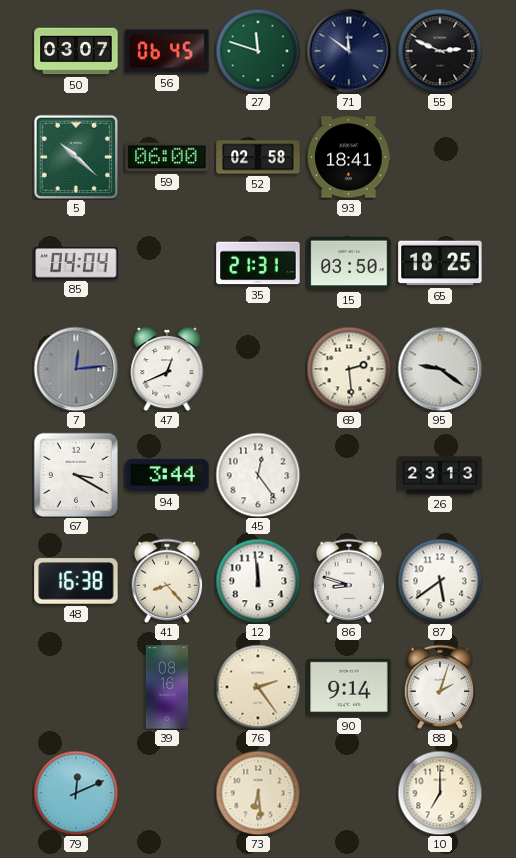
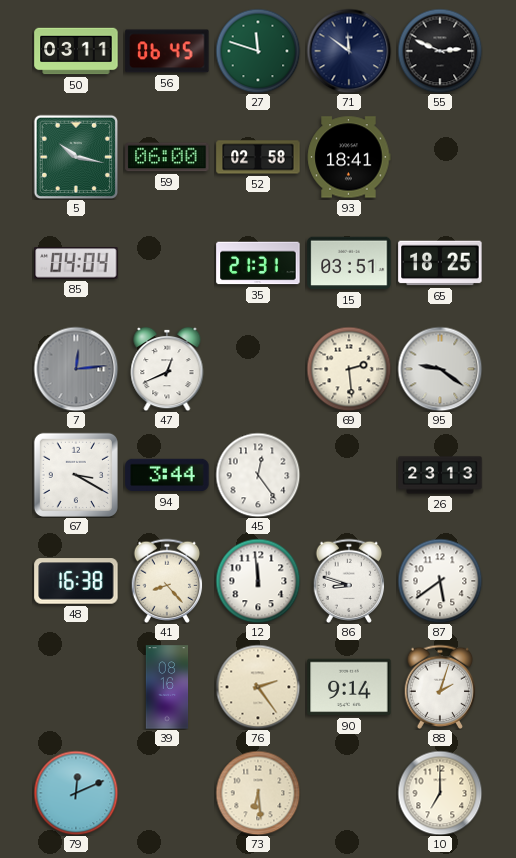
50: 03:07 -> 03:11
5: 10:22 -> 10:17
15: 03:50 -> 03:51
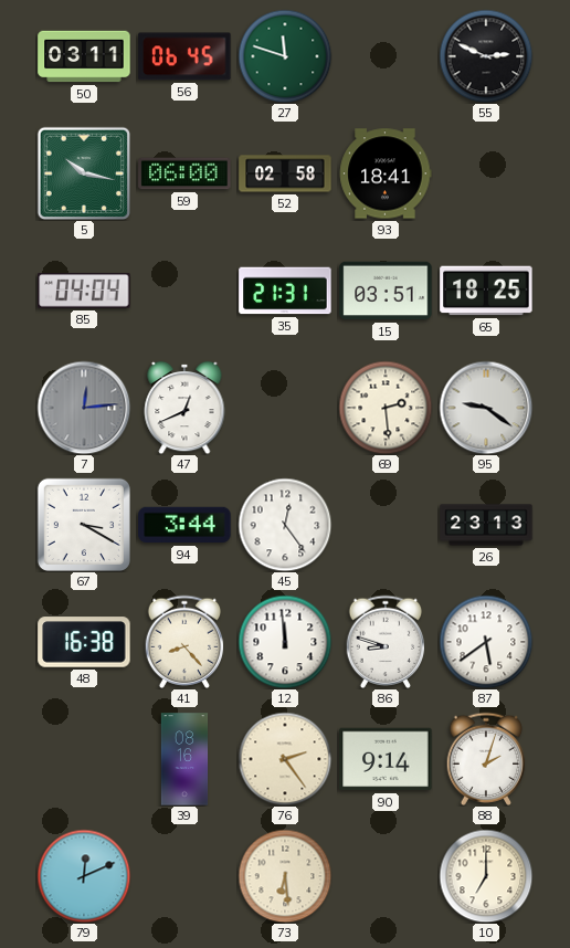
71: 11:51 -> none
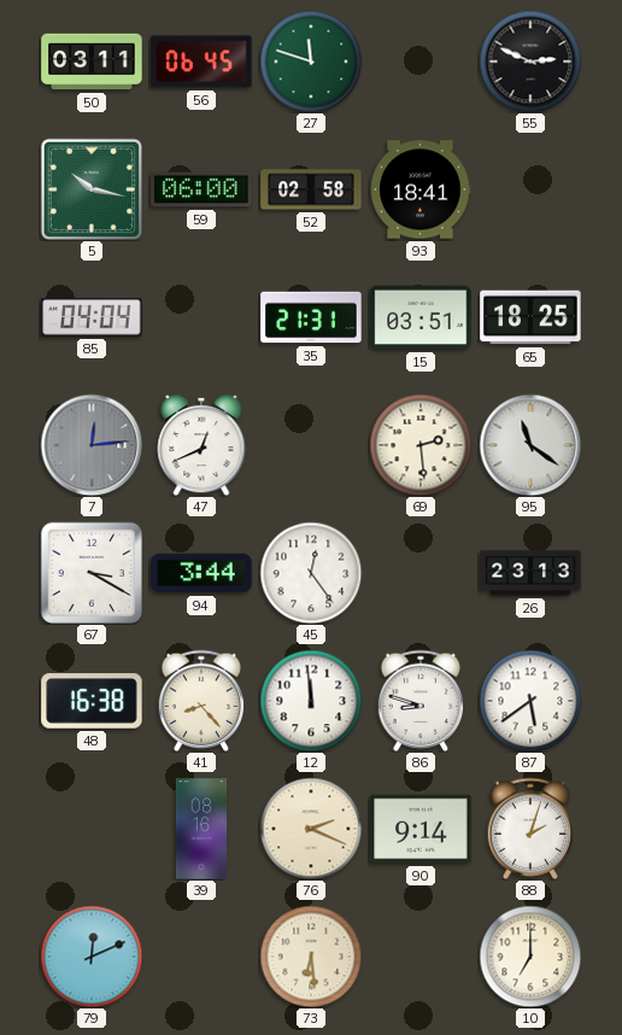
95: 9:21 -> 11:21
76: 2:24 -> 2:19
